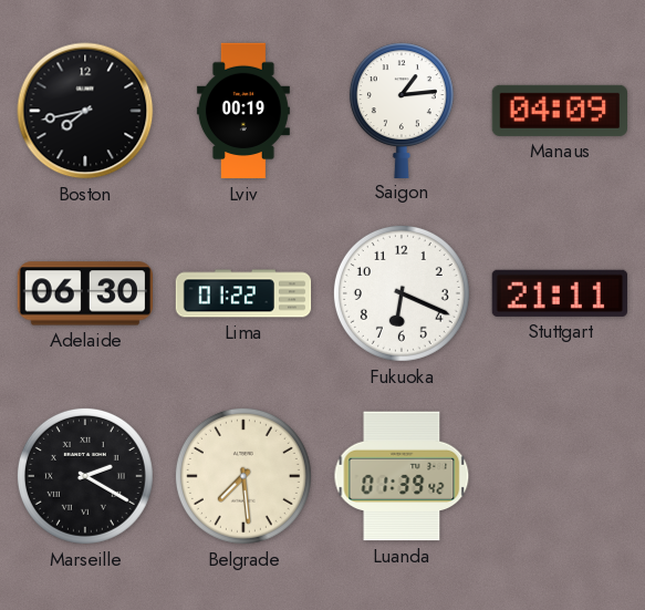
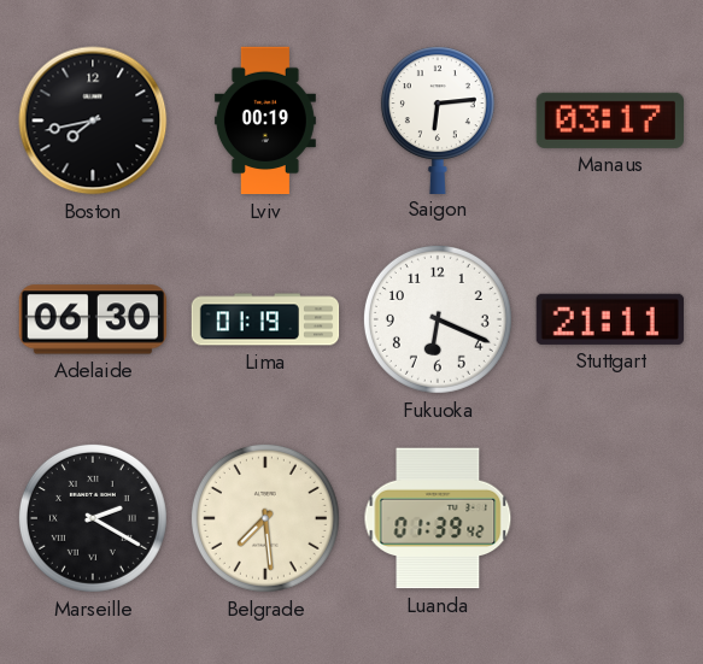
Saigon: 1:14 -> 6:14
Manaus: 04:09 -> 03:17
Lima: 01:22 -> 01:19
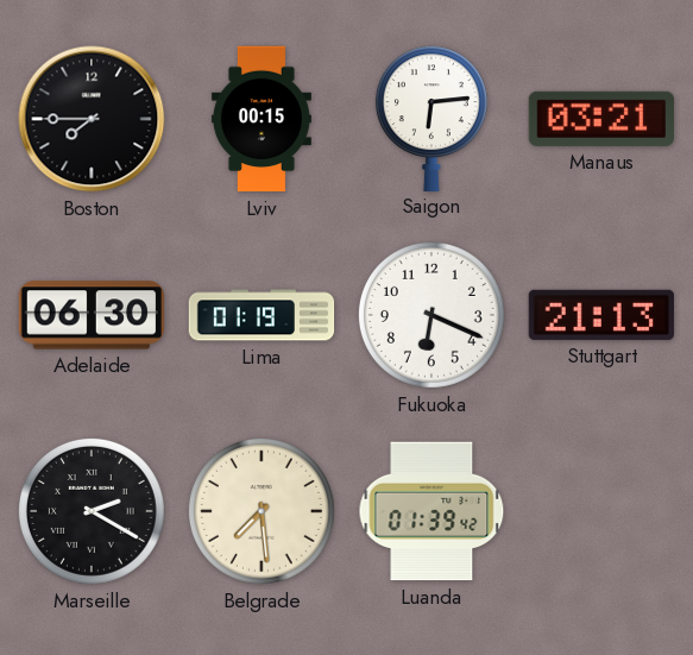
Boston: 7:43 -> 7:45
Lviv: 00:19 -> 00:15
Manaus: 03:17 -> 03:21
Stuttgart: 21:11 -> 21:13
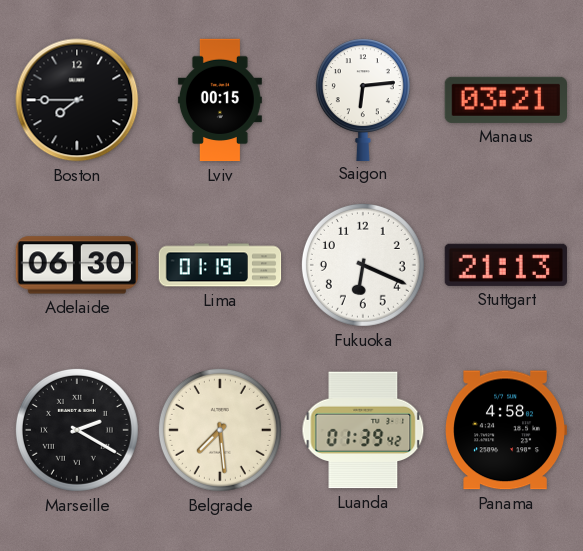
Panama: none -> 4:58
